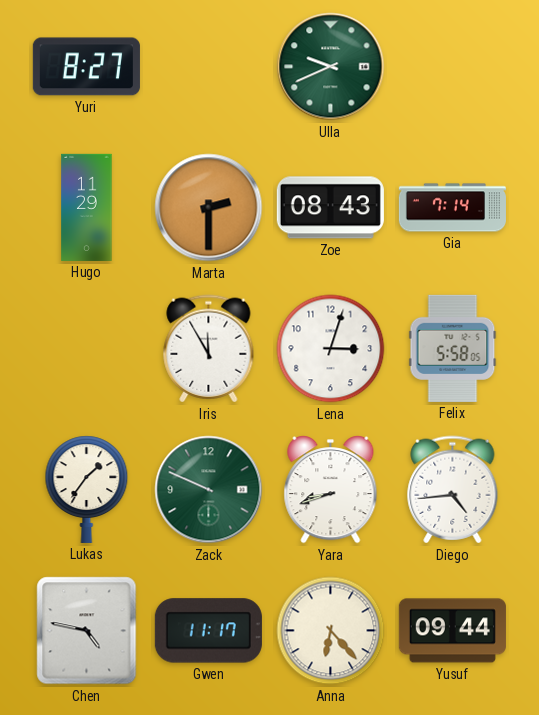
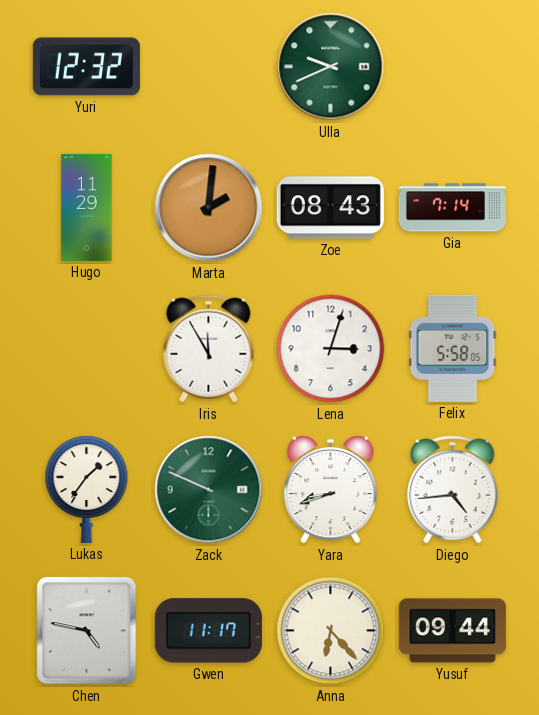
Yuri: 8:27 -> 12:32
Marta: 2:30 -> 2:01
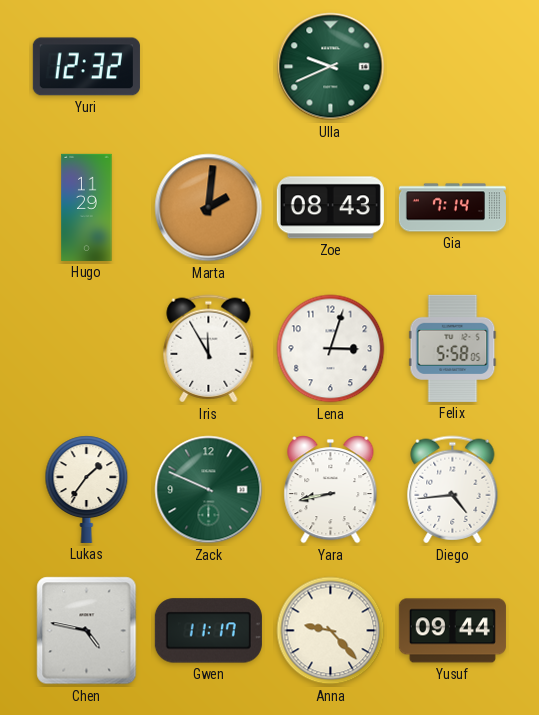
Yara: 8:42 -> 8:43
Anna: 6:23 -> 9:23
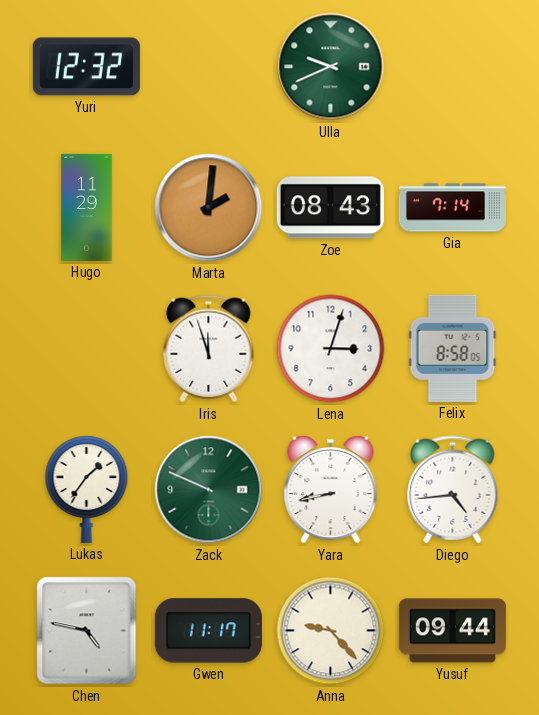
Iris: 11:55 -> 11:57
Felix: 5:58 -> 8:58
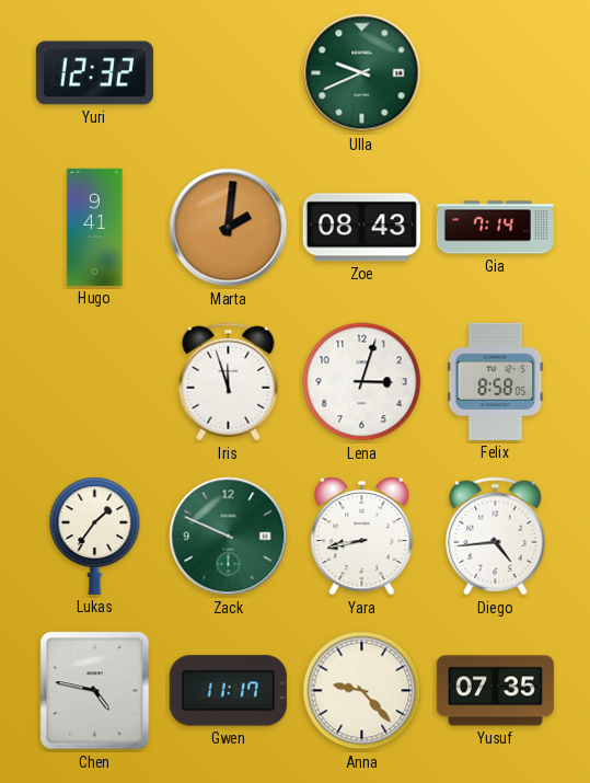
Hugo: 11:29 -> 9:41
Yusuf: 09:44 -> 07:35
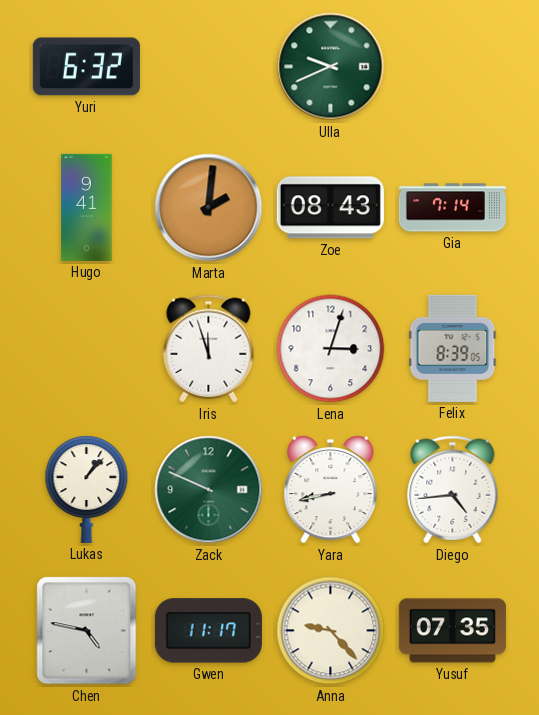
Yuri: 12:32 -> 6:32
Felix: 8:58 -> 8:39
Lukas: 1:36 -> 1:07
